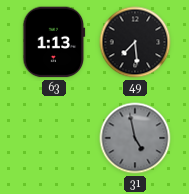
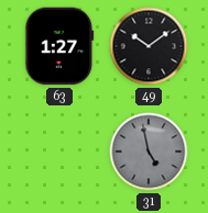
63: 1:13 -> 1:27
49: 7:29 -> 10:09
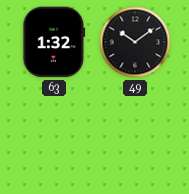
63: 1:27 -> 1:32
31: 4:58 -> none
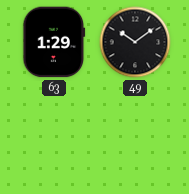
63: 1:32 -> 1:29
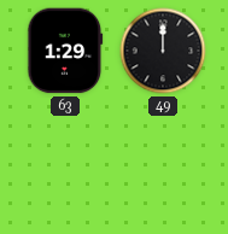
49: 10:09 -> 12:00
